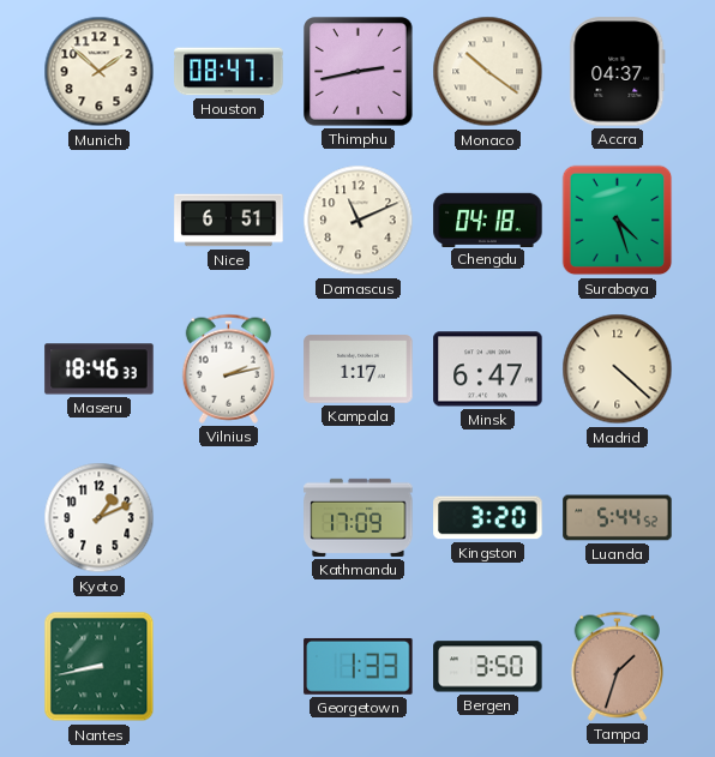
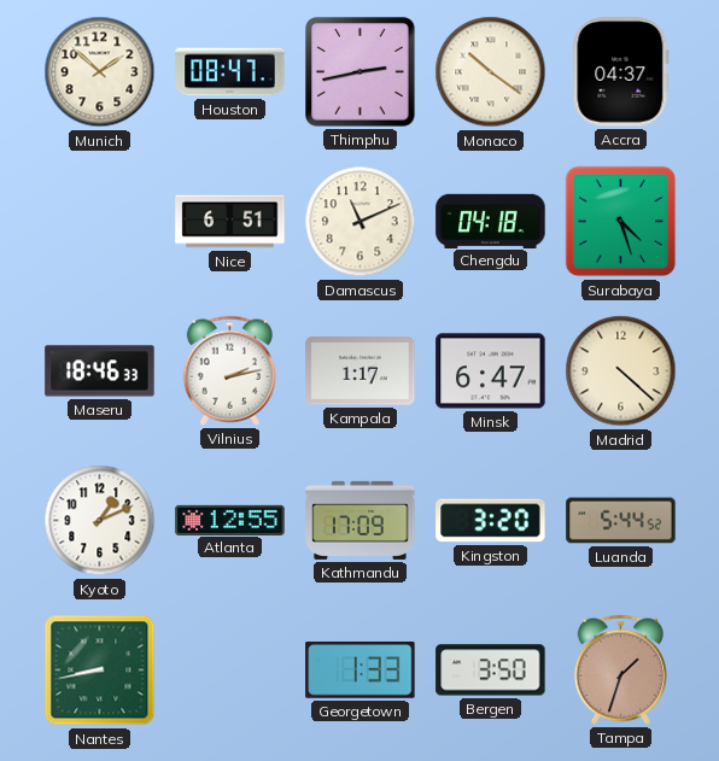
Atlanta: none -> 12:55
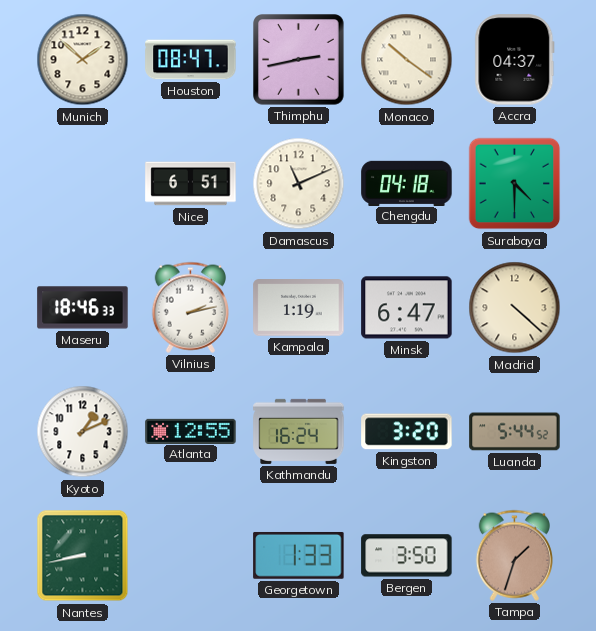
Surabaya: 4:27 -> 4:30
Kampala: 1:17 -> 1:19
Kathmandu: 17:09 -> 16:24
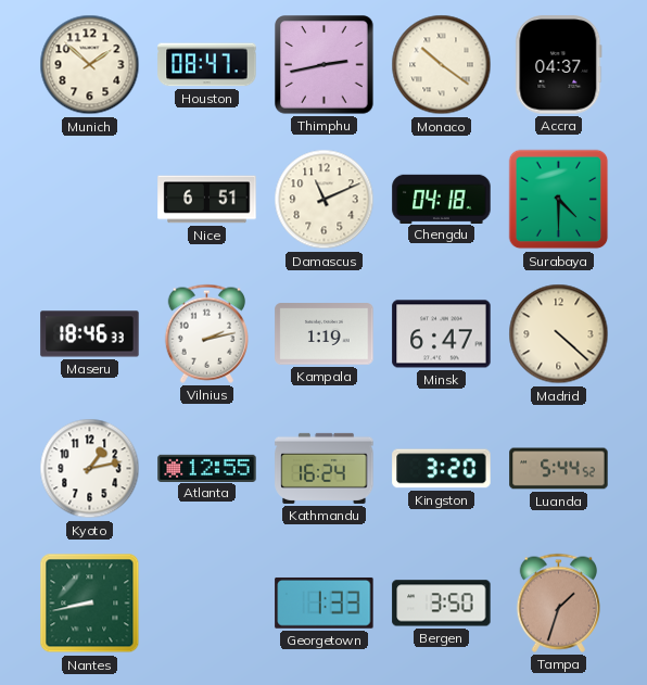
Kyoto: 1:11 -> 1:13
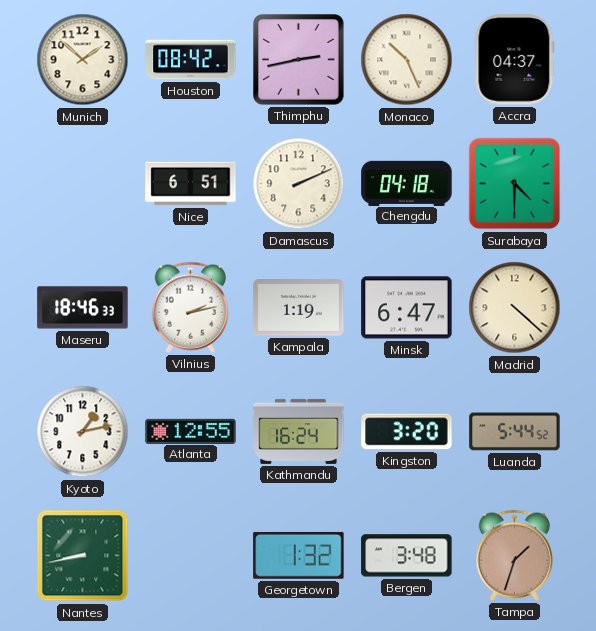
Houston: 08:47 -> 08:42
Monaco: 10:21 -> 10:26
Damascus: 11:11 -> 2:11
Georgetown: 1:33 -> 1:32
Bergen: 3:50 -> 3:48
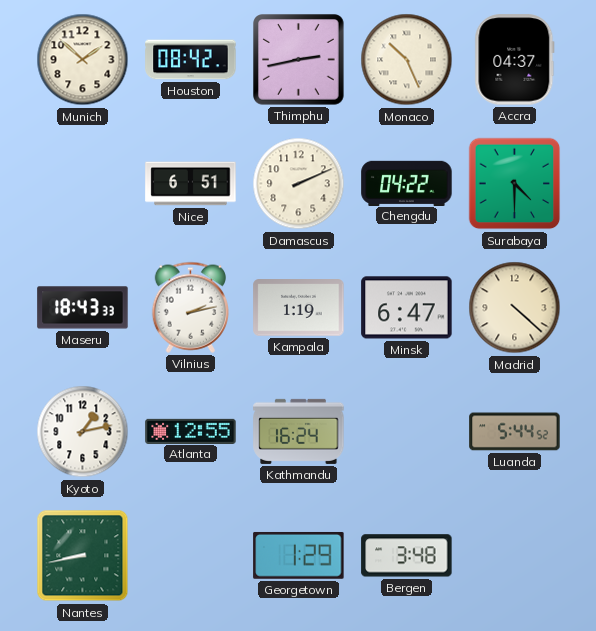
Chengdu: 04:18 -> 04:22
Maseru: 18:46 -> 18:43
Kingston: 3:20 -> none
Georgetown: 1:32 -> 1:29
Tampa: 1:33 -> none
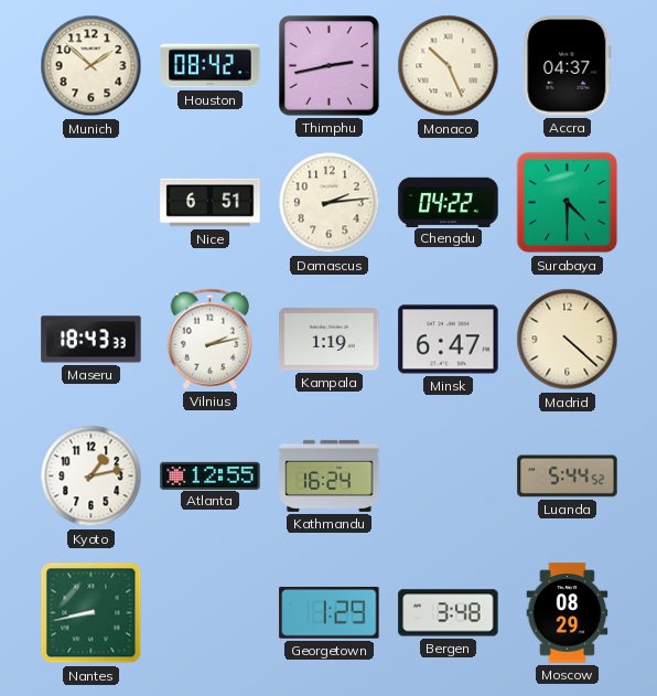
Damascus: 2:11 -> 2:14
Moscow: none -> 08:29
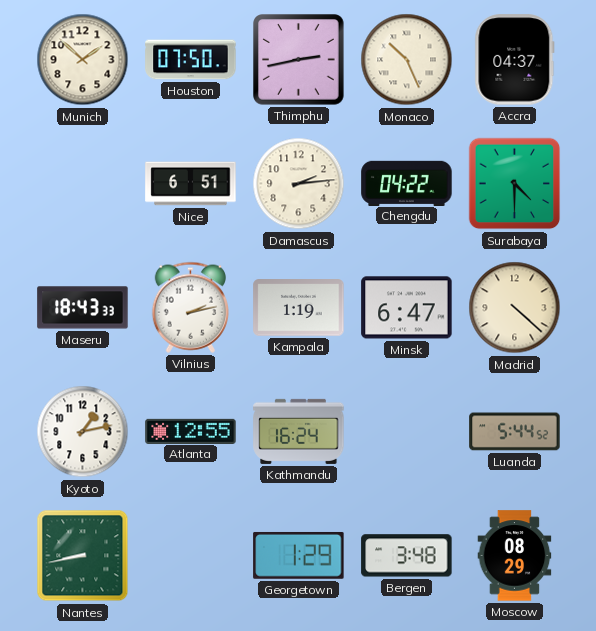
Houston: 08:42 -> 07:50
